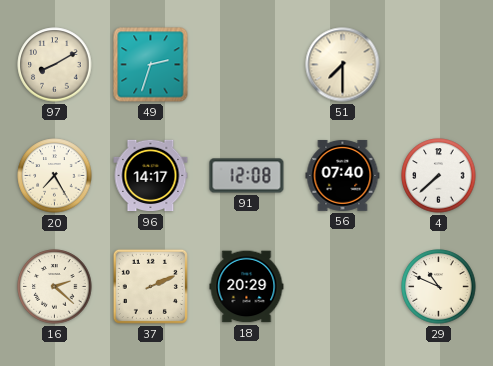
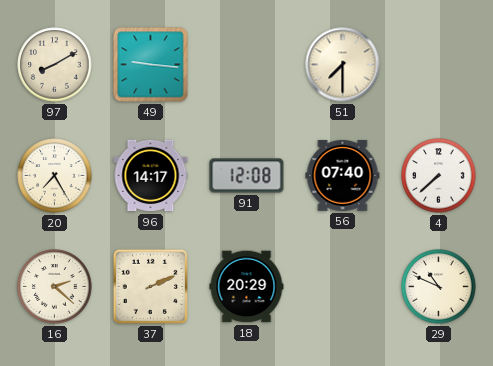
49: 2:33 -> 9:16
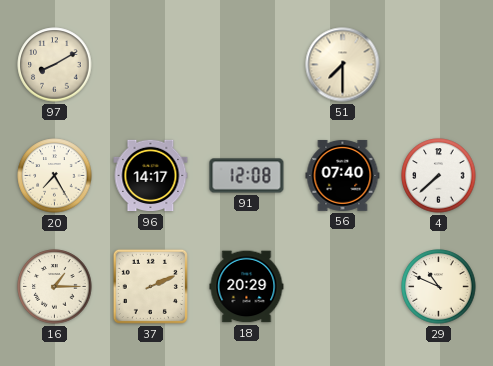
49: 9:16 -> none
16: 2:22 -> 1:15
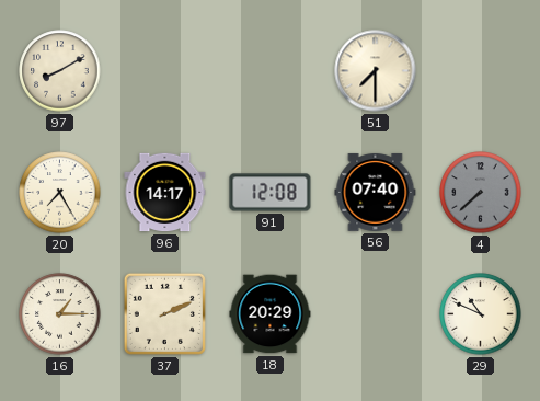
4 dial: white -> grey
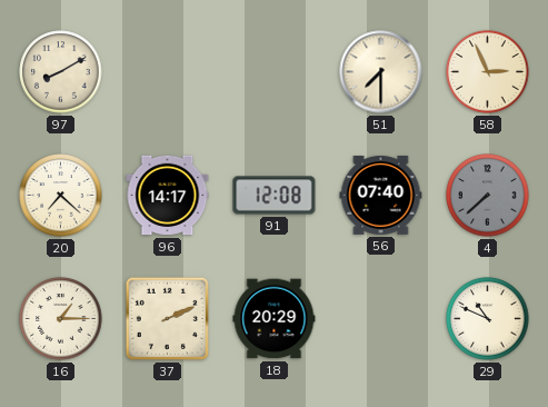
58: none -> 2:56
20: 7:25 -> 7:22
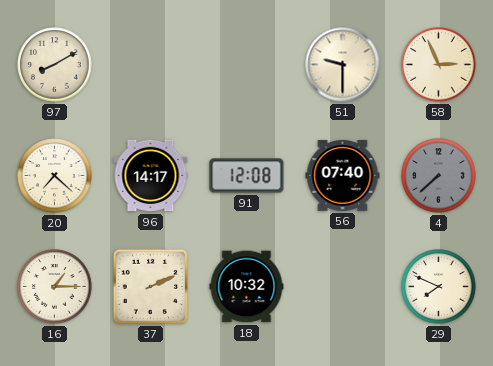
51: 7:30 -> 9:30
18: 20:29 -> 10:32
29: 10:49 -> 7:49
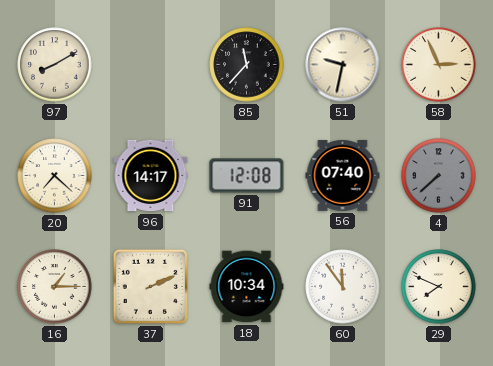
85: none -> 11:37
51: 9:30 -> 9:32
18: 10:32 -> 10:34
60: none -> 11:54
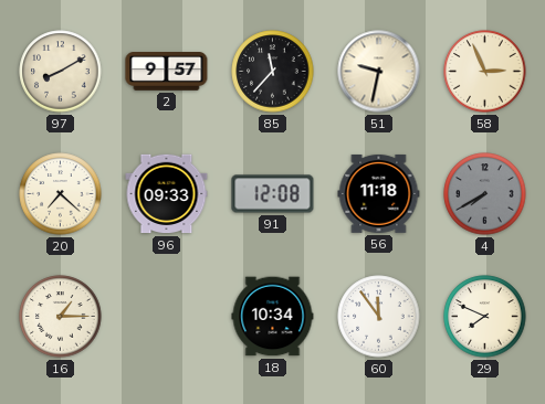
2: none -> 9:57
96: 14:17 -> 09:33
56: 07:40 -> 11:18
4: 7:38 -> 7:40
37: 2:11 -> none
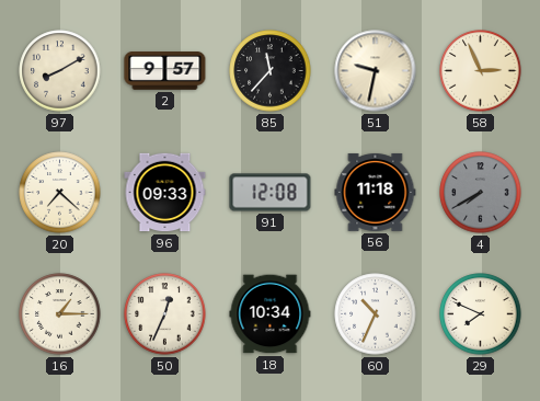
50: none -> 12:34
60: 11:54 -> 10:34
